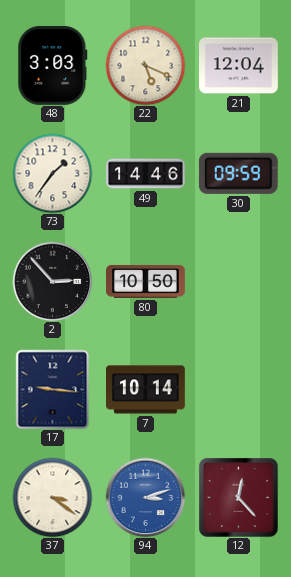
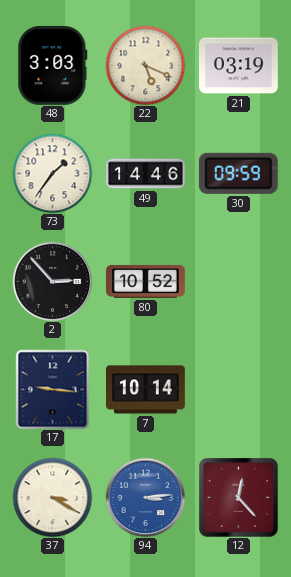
21: 12:04 -> 03:19
80: 10:50 -> 10:52
37: 3:21 -> 3:20
94: 3:12 -> 3:14
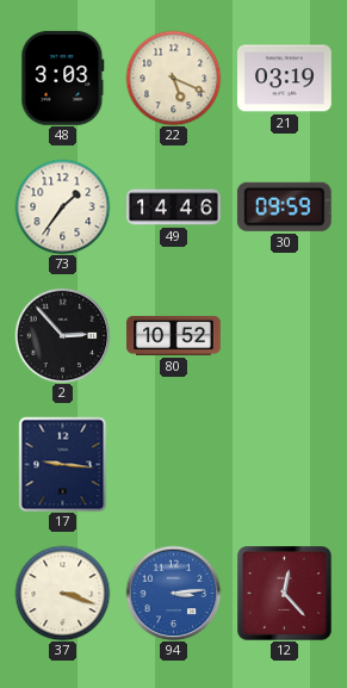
7: 10:14 -> none
37: 3:20 -> 3:18
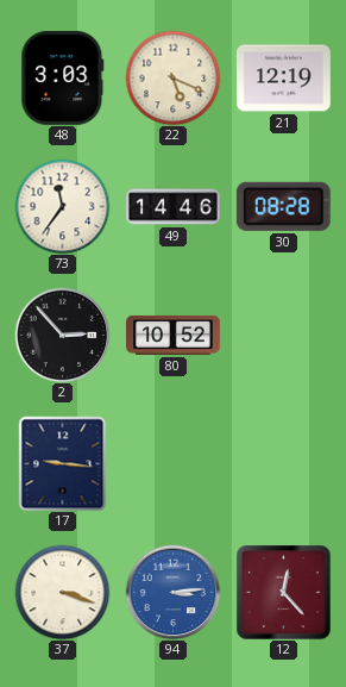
21: 03:19 -> 12:19
73: 1:36 -> 11:36
30: 09:59 -> 08:28
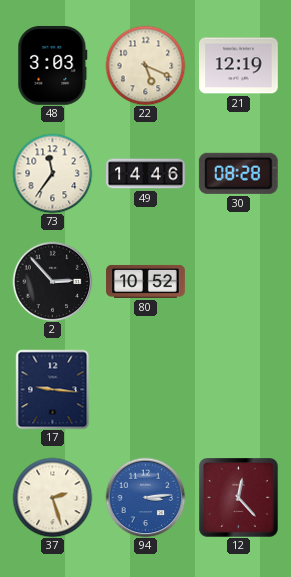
37: 3:18 -> 2:27
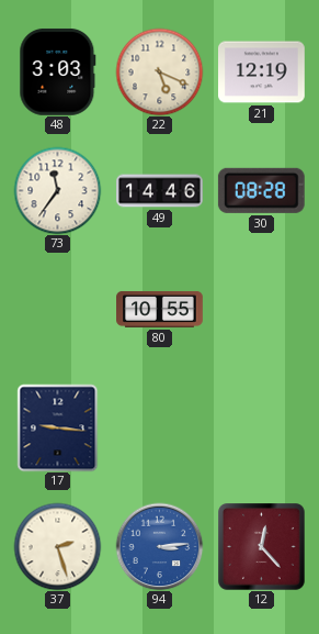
2: 2:53 -> none
80: 10:52 -> 10:55
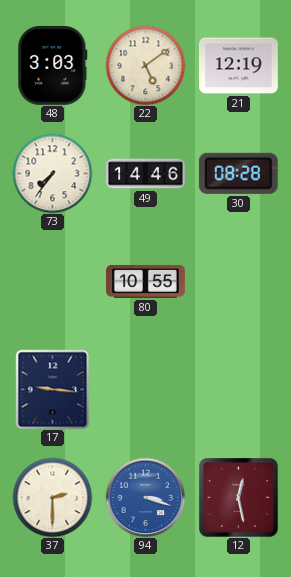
22: 5:19 -> 5:09
73: 11:36 -> 7:36
37: 2:27 -> 2:30
94: 3:14 -> 3:18
12: 12:23 -> 12:28
